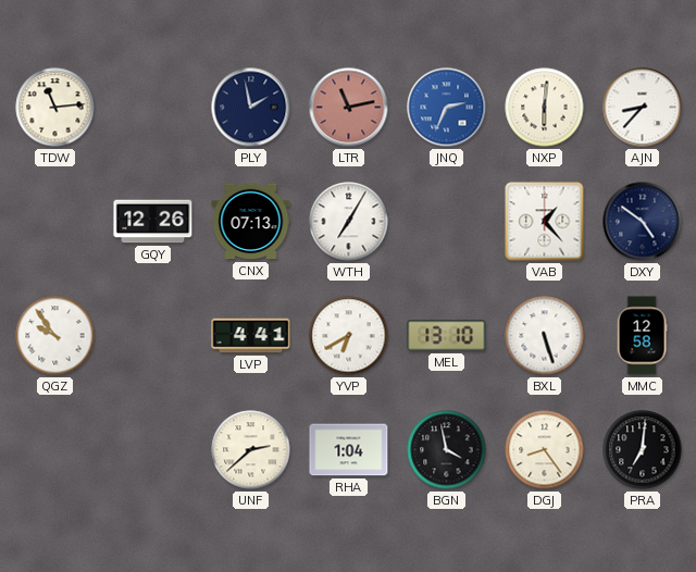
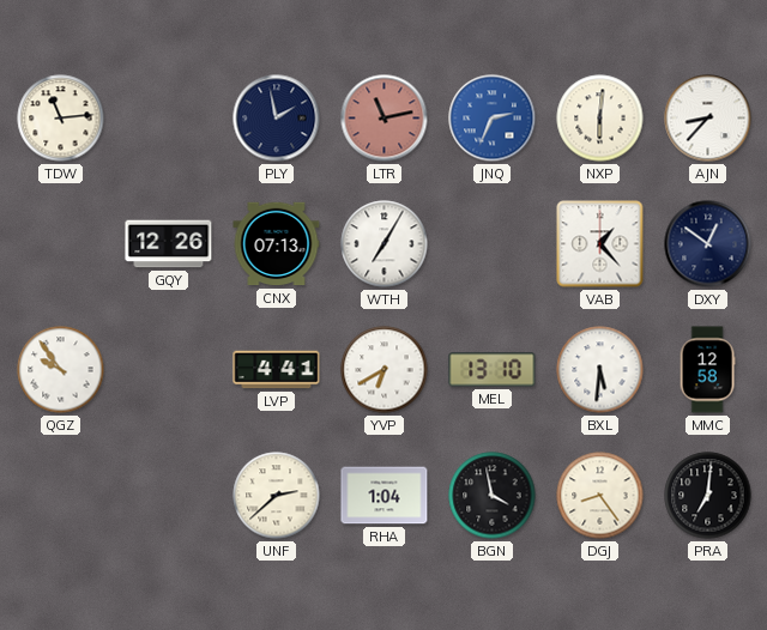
DXY: 4:51 -> 12:51
BXL: 5:27 -> 5:31
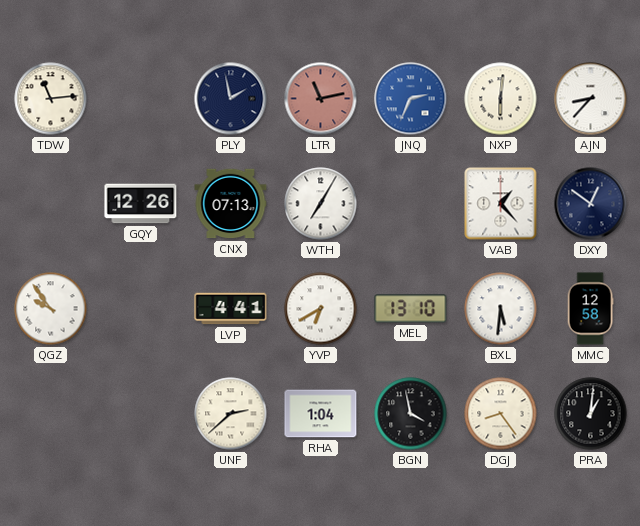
PRA: 7:01 -> 1:01
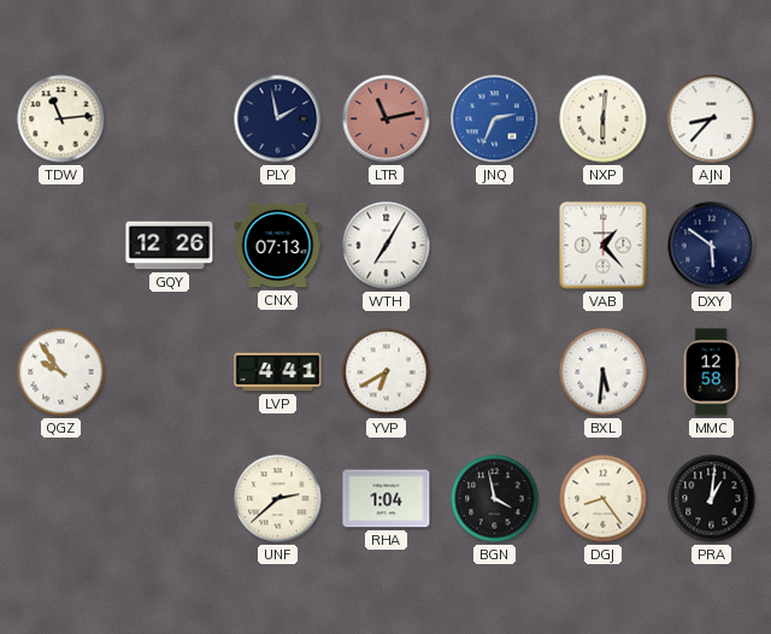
DXY: 12:51 -> 5:51
MEL: 13:10 -> none
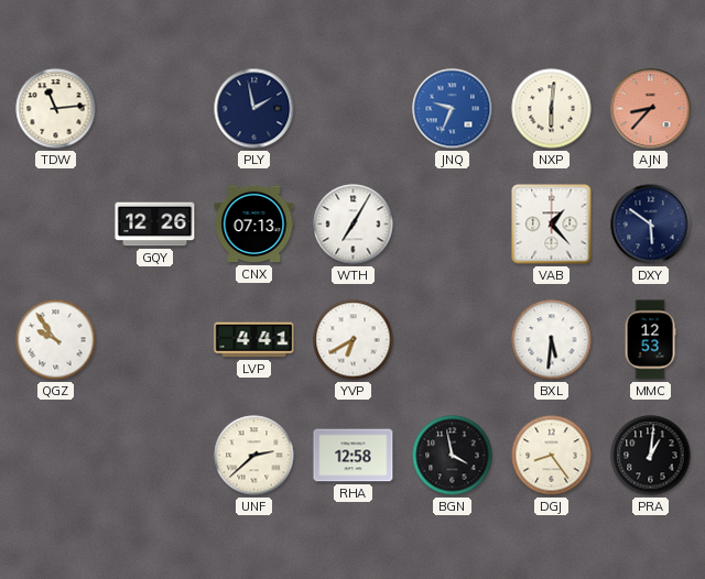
LTR: 11:13 -> none
JNQ: 2:34 -> 9:34
AJN dial: white -> salmon
MMC: 12:58 -> 12:53
RHA: 1:04 -> 12:58
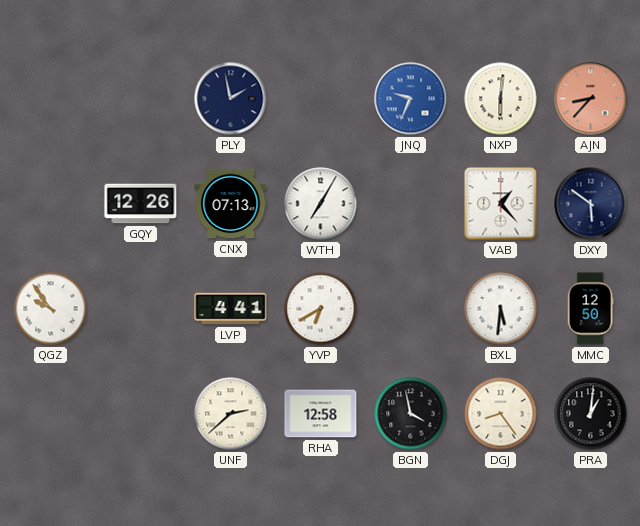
TDW: 11:14 -> none
MMC: 12:53 -> 12:50
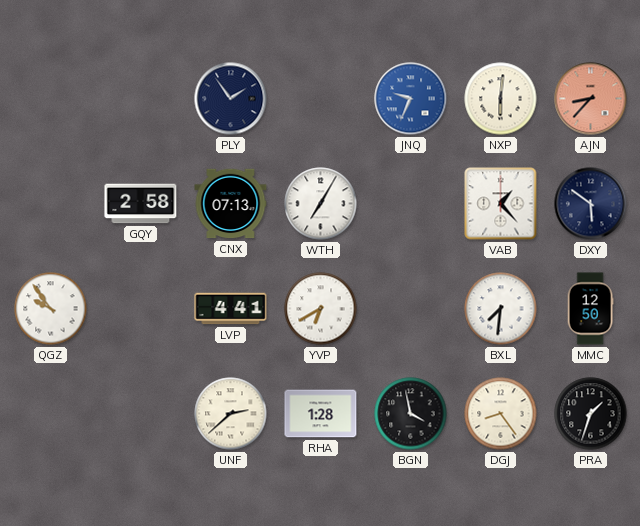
PLY: 1:58 -> 1:54
GQY: 12:26 -> 2:58
BXL: 5:31 -> 7:31
RHA: 12:58 -> 1:28
PRA: 1:01 -> 1:33
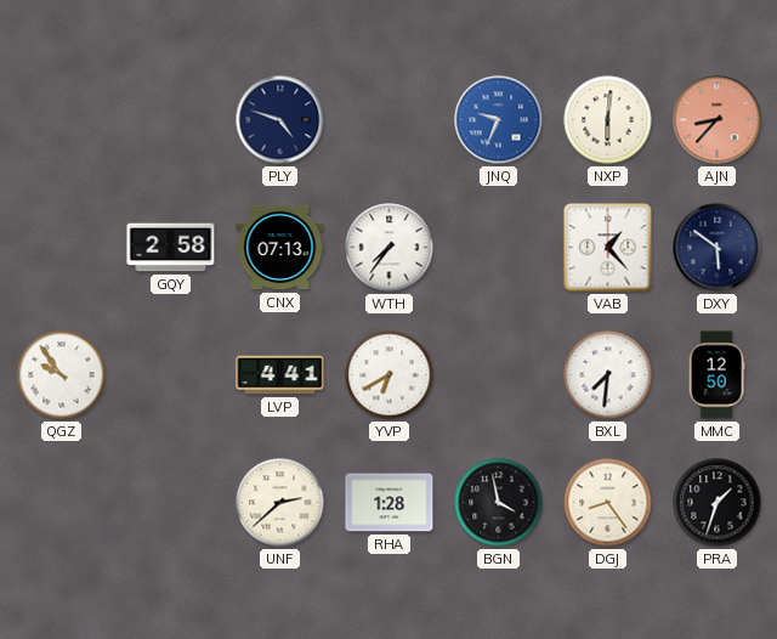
PLY: 1:54 -> 4:48
WTH: 7:05 -> 7:36
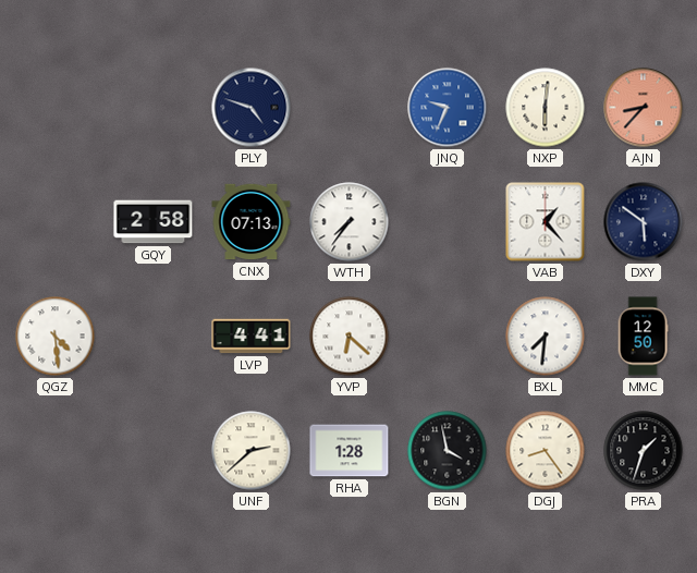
QGZ: 9:54 -> 4:29
YVP: 6:40 -> 6:22
